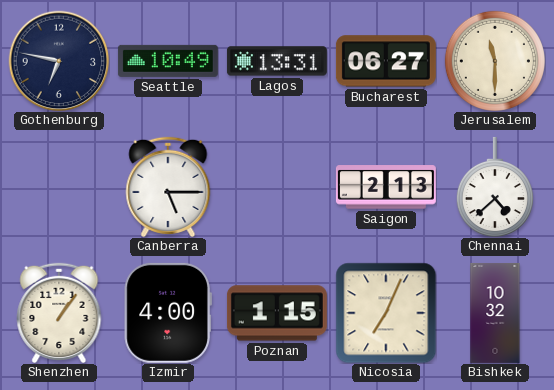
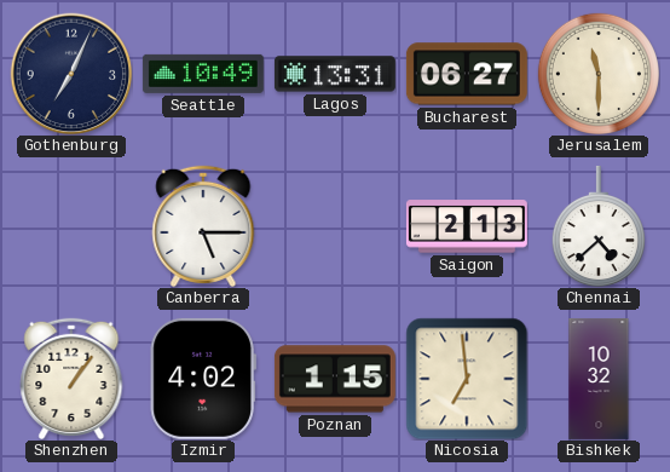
Gothenburg: 6:47 -> 7:04
Izmir: 4:00 -> 4:02
Nicosia: 7:04 -> 6:59
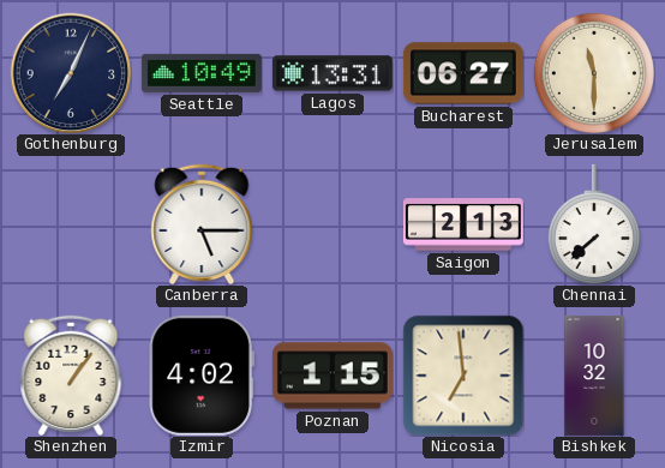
Chennai: 4:38 -> 7:38
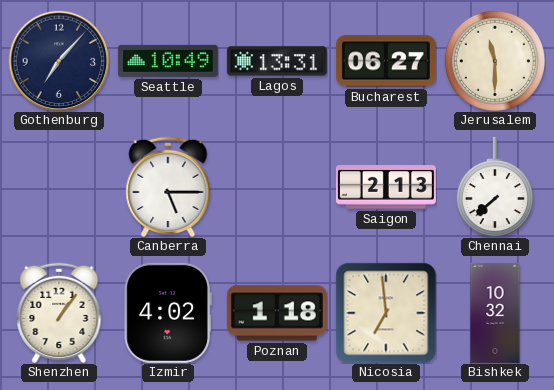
Gothenburg: 7:04 -> 7:07
Poznan: 1:15 -> 1:18
